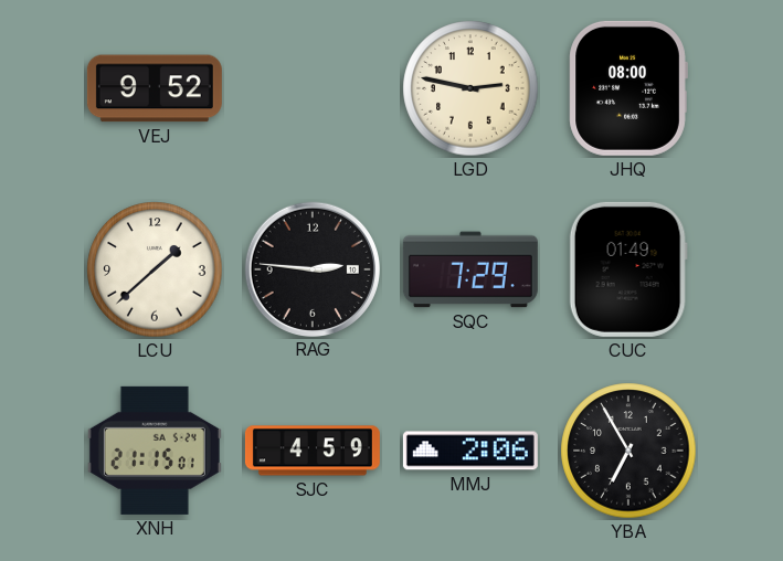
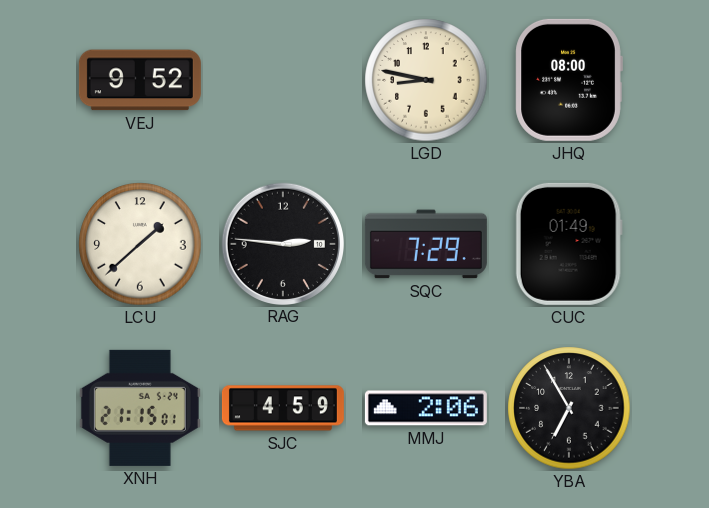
LGD: 2:47 -> 8:47
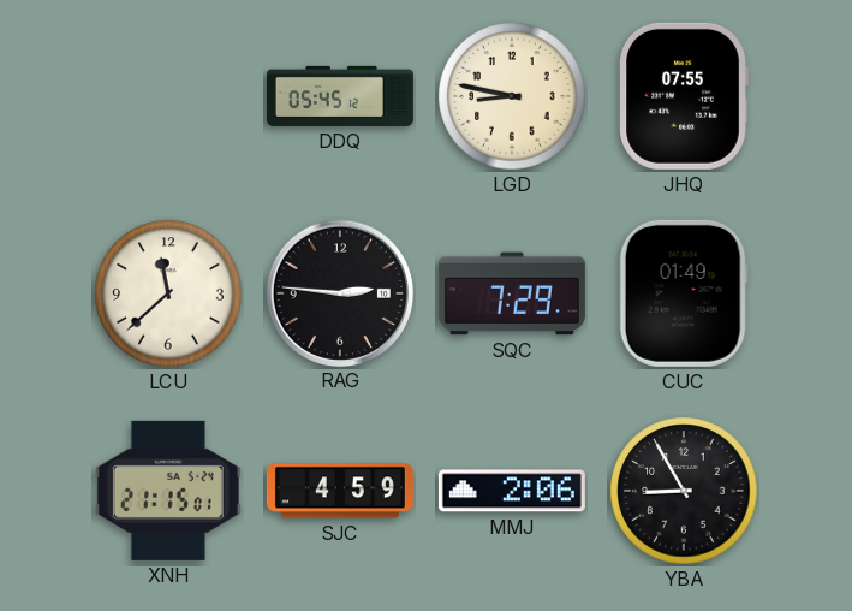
VEJ: 9:52 -> none
DDQ: none -> 05:45
JHQ: 08:00 -> 07:55
LCU: 1:38 -> 11:38
YBA: 6:55 -> 8:55
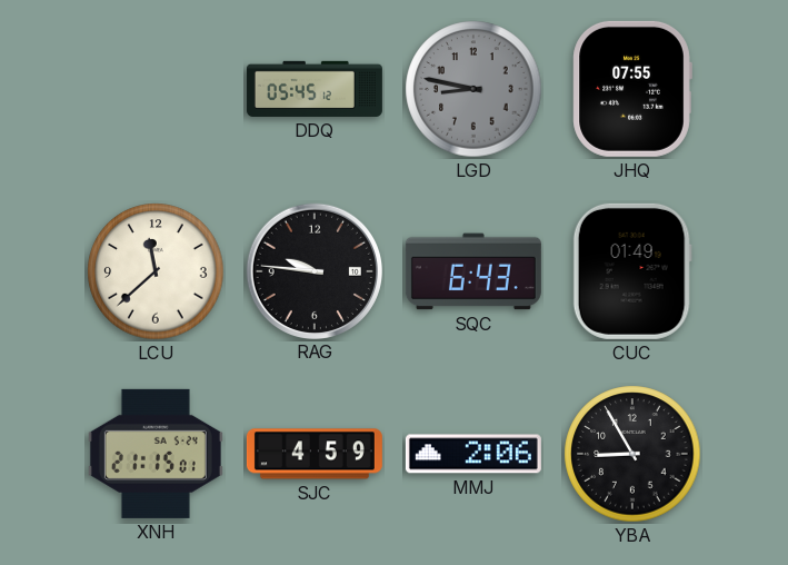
LGD dial: cream -> grey
RAG: 2:46 -> 9:46
SQC: 7:29 -> 6:43
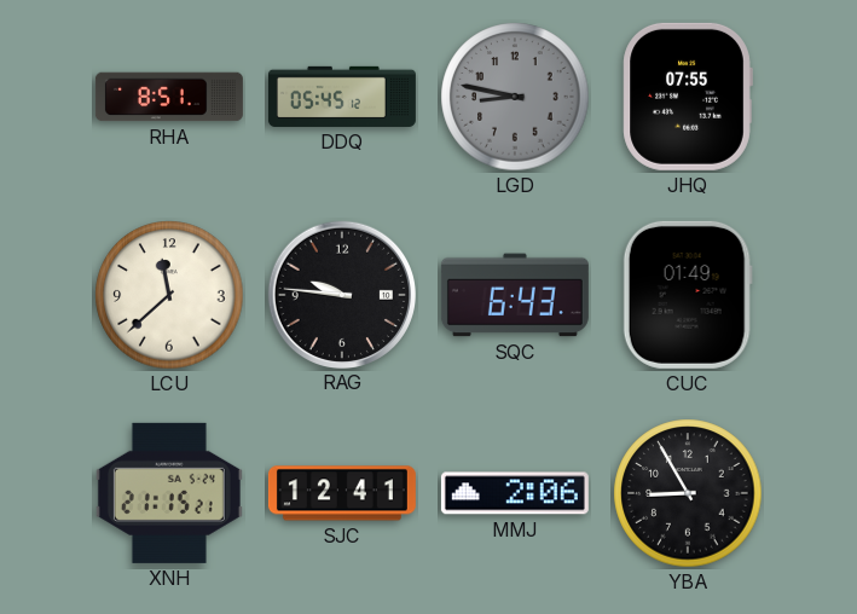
RHA: none -> 8:51
XNH: 21:15:01 -> 21:15:21
SJC: 4:59 -> 12:41
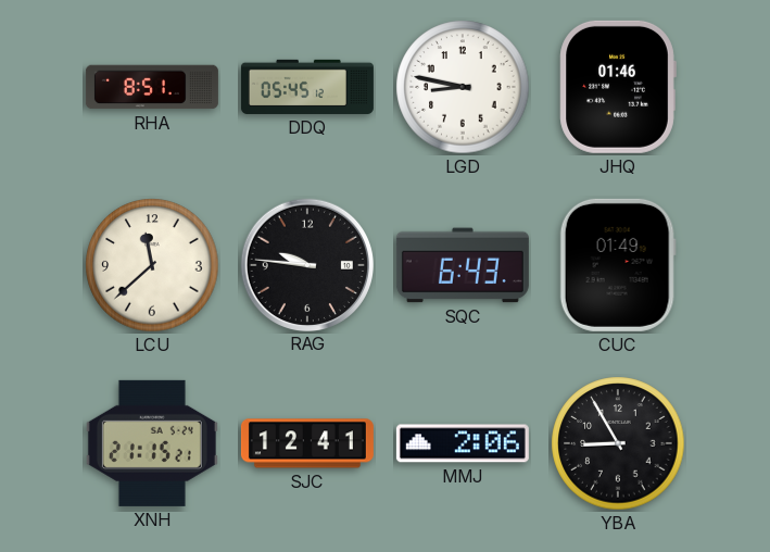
LGD dial: grey -> white
JHQ: 07:55 -> 01:46
